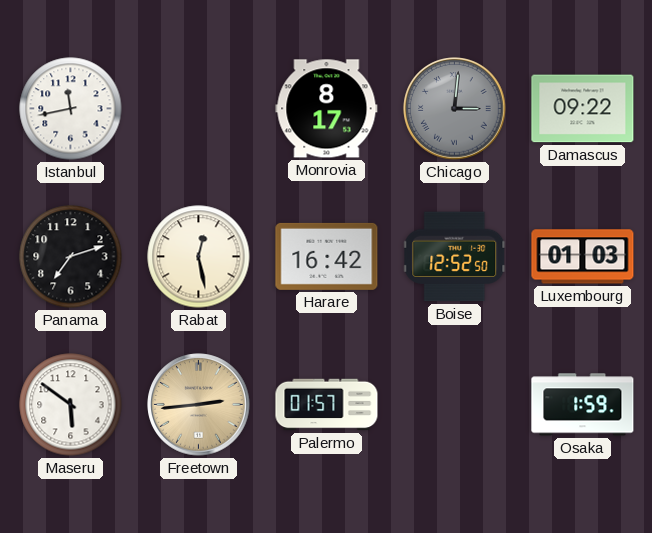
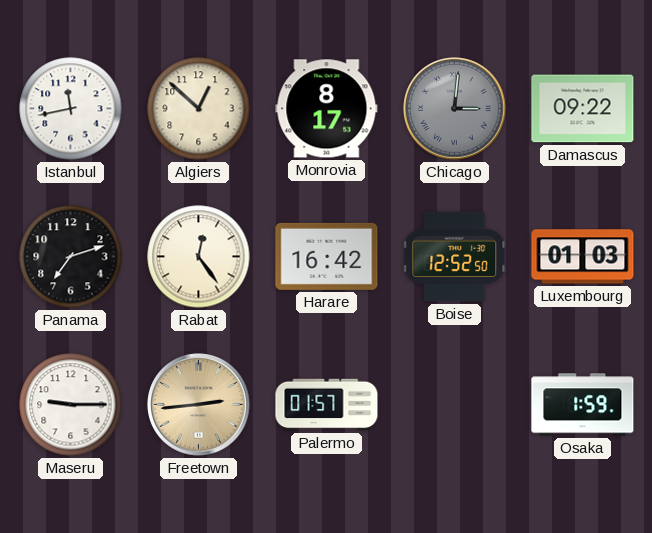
Algiers: none -> 12:52
Rabat: 12:28 -> 12:24
Maseru: 5:51 -> 9:15
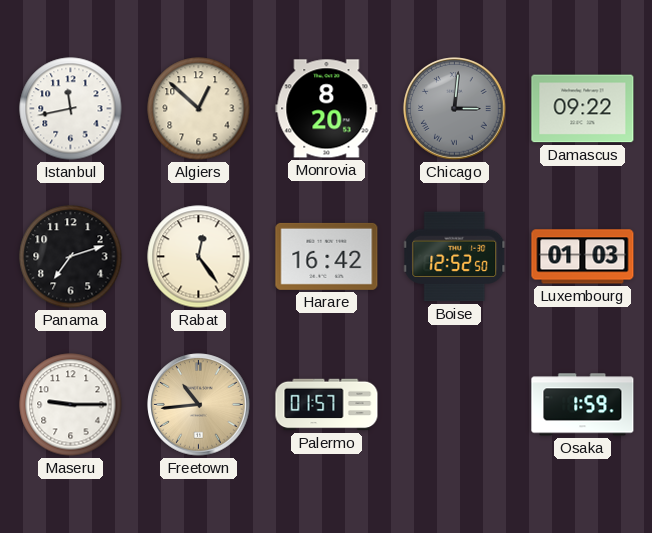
Monrovia: 8:17 -> 8:20
Freetown: 2:44 -> 10:44
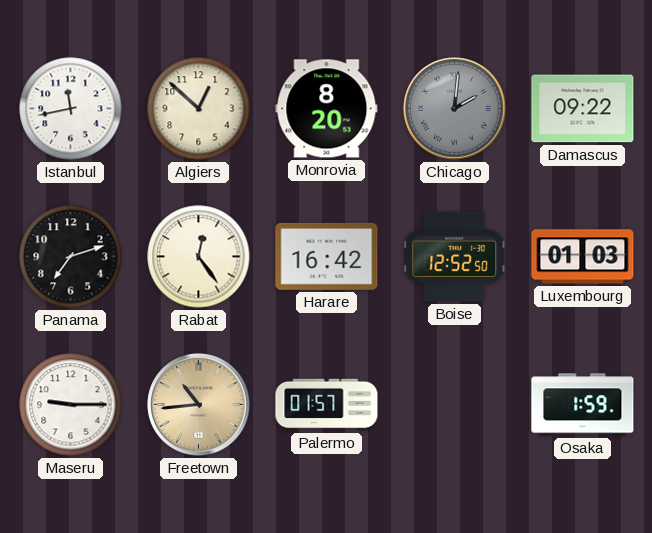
Chicago: 3:01 -> 2:01
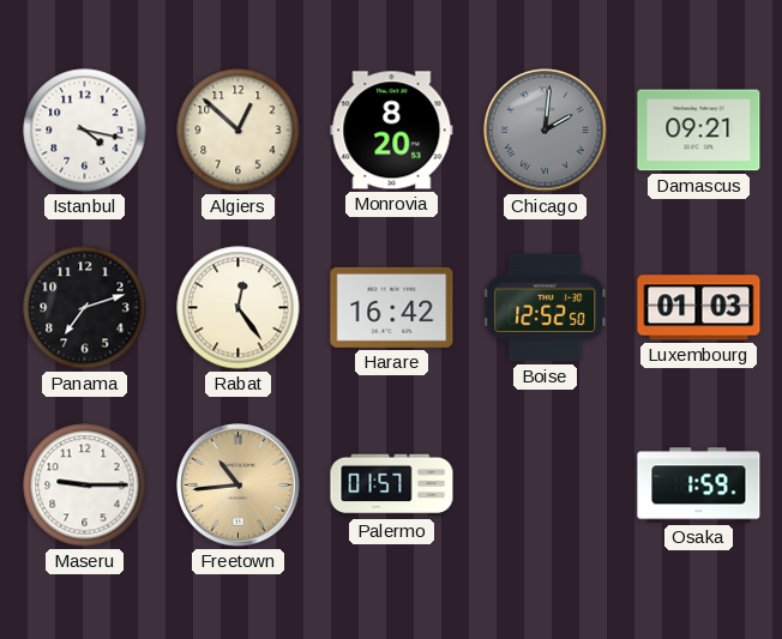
Istanbul: 11:43 -> 4:17
Damascus: 09:22 -> 09:21
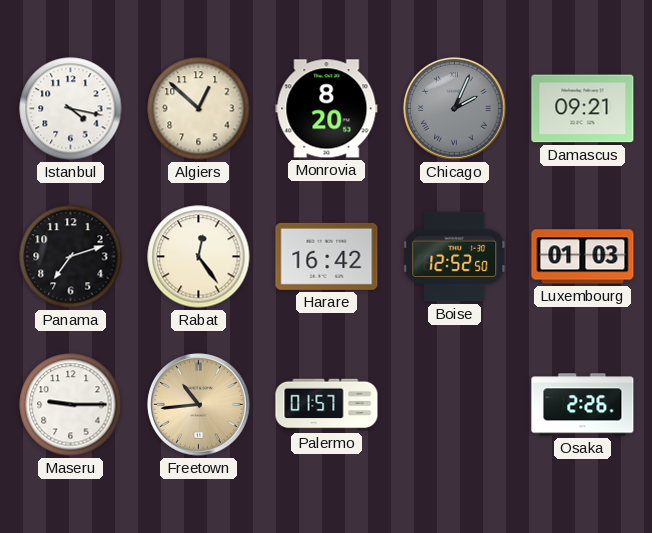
Chicago: 2:01 -> 2:04
Osaka: 1:59 -> 2:26
